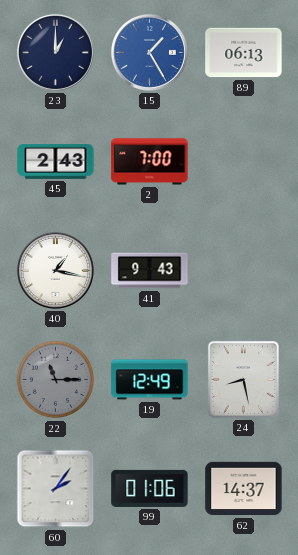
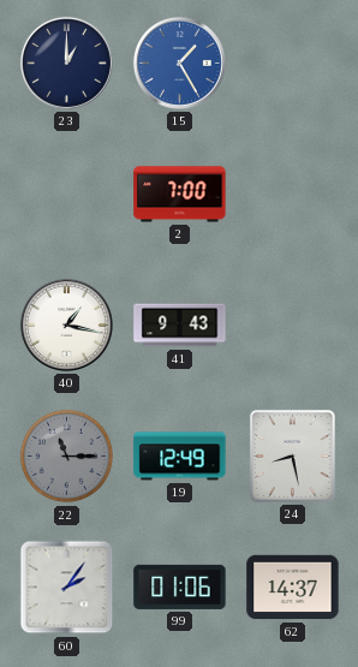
89: 06:13 -> none
45: 2:43 -> none
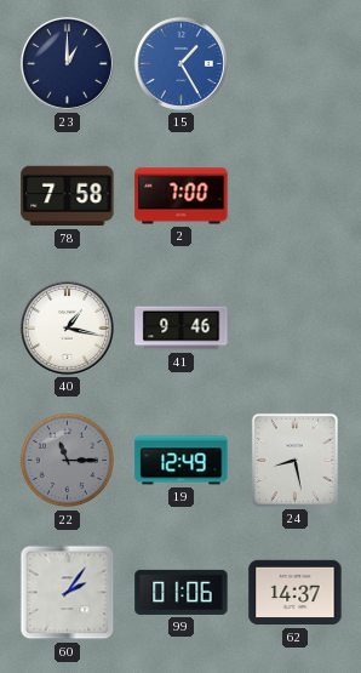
78: none -> 7:58
41: 9:43 -> 9:46
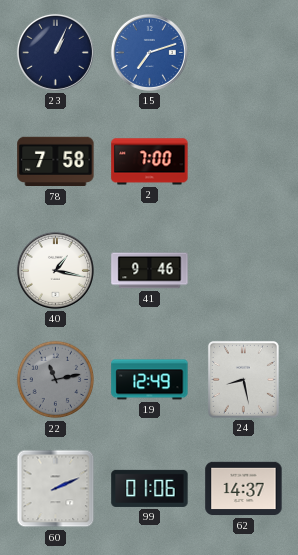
23: 1:00 -> 1:04
15: 1:25 -> 7:12
22: 11:15 -> 11:13
60: 2:06 -> 2:11
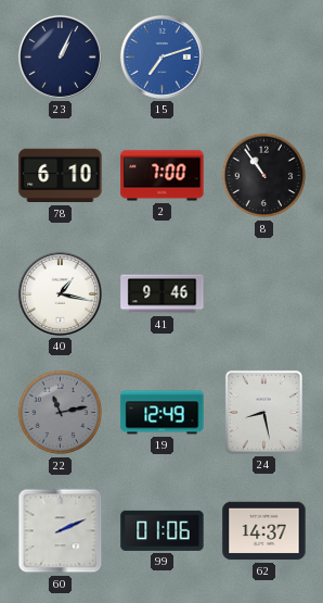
78: 7:58 -> 6:10
8: none -> 10:54
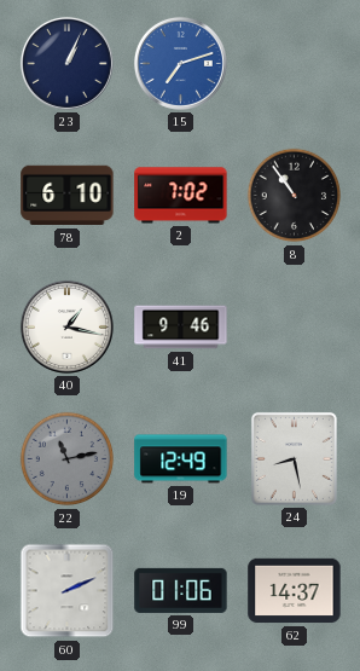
2: 7:00 -> 7:02
